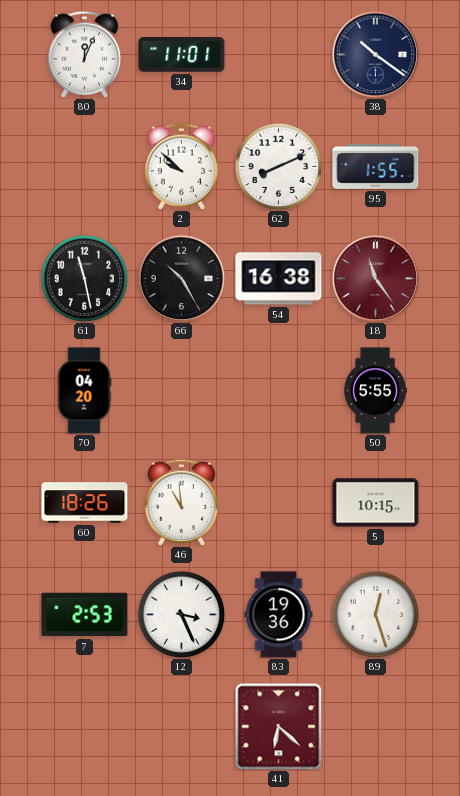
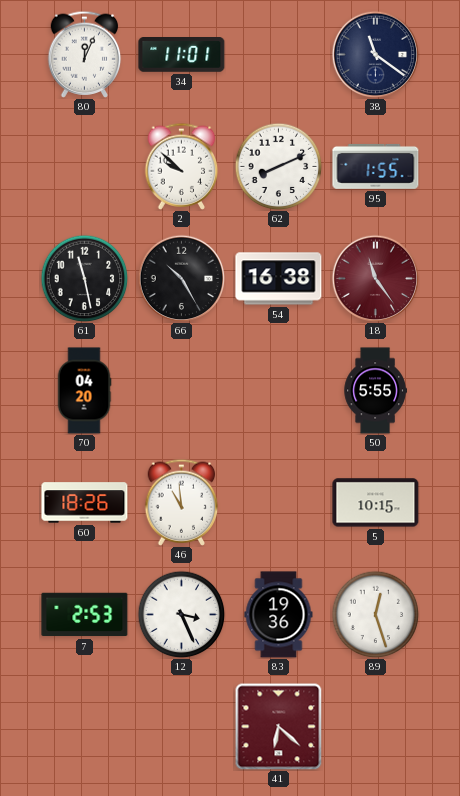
38: 10:21 -> 11:21
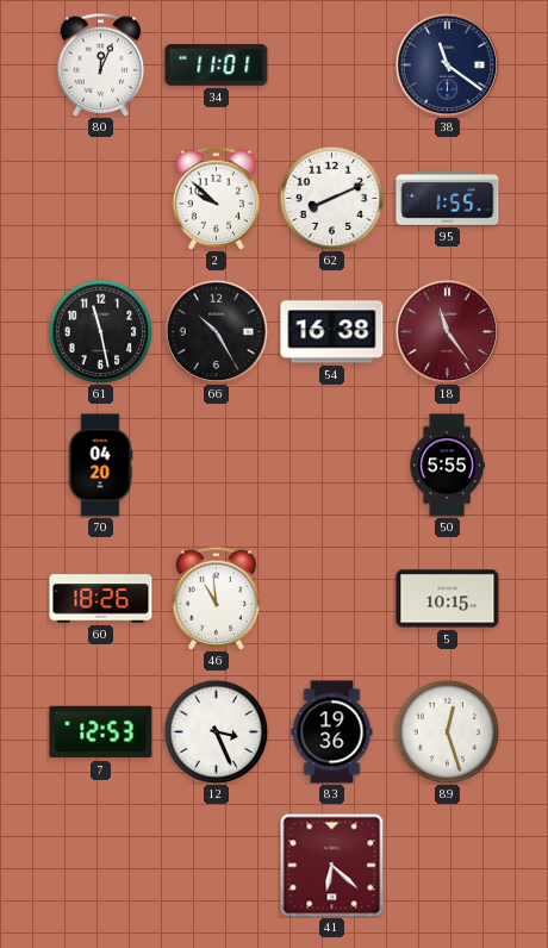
7: 2:53 -> 12:53
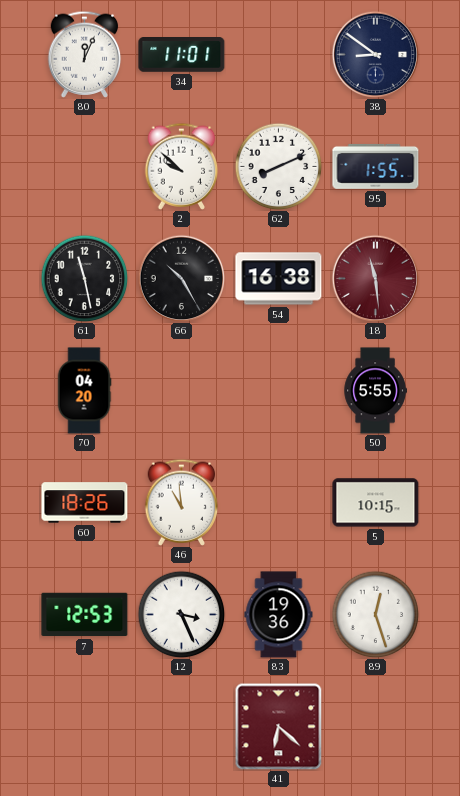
38: 11:21 -> 8:51
18: 11:24 -> 11:29
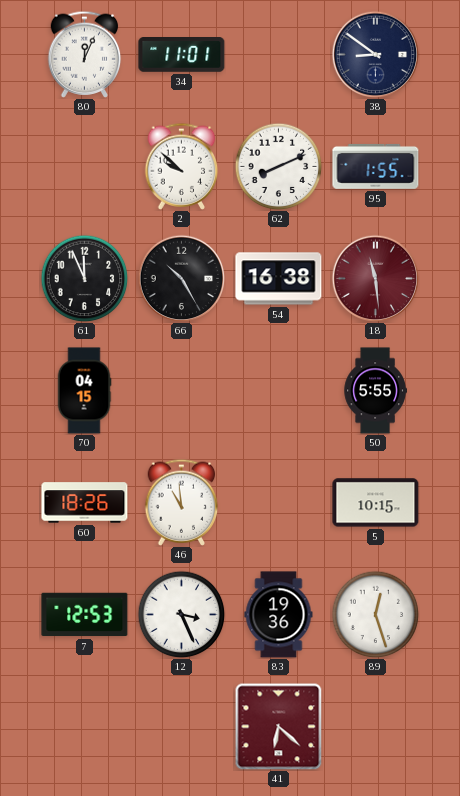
61: 11:28 -> 11:56
70: 04:20 -> 04:15
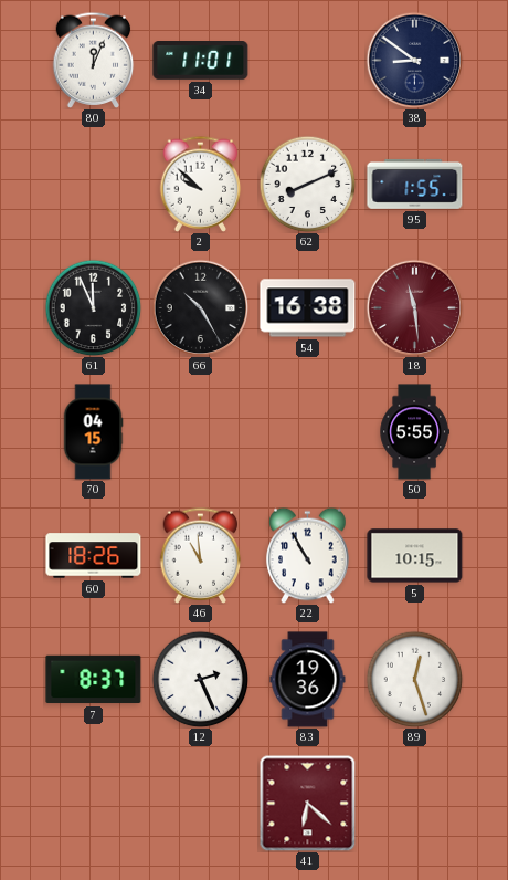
22: none -> 10:55
7: 12:53 -> 8:37
12: 3:26 -> 2:26
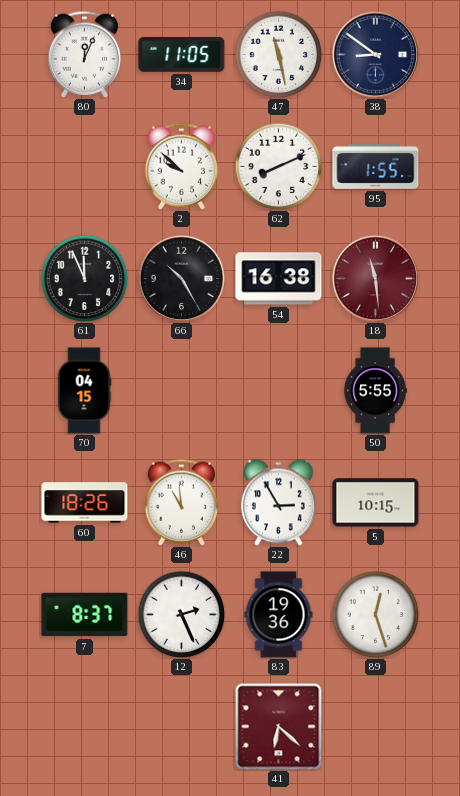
34: 11:01 -> 11:05
47: none -> 11:28
22: 10:55 -> 2:55
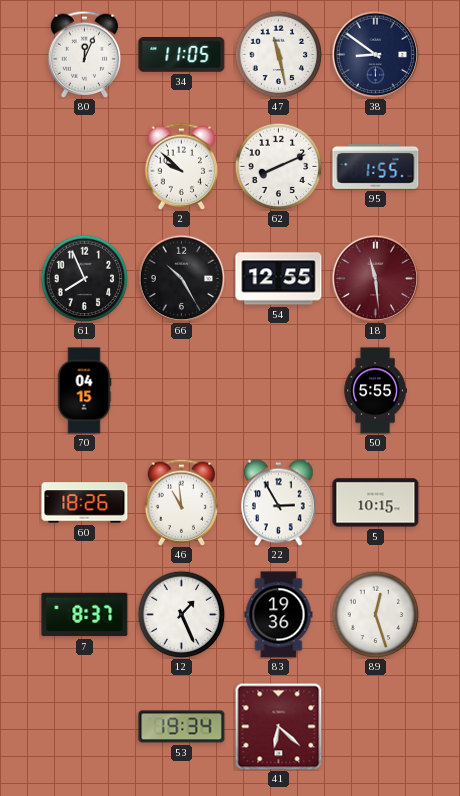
61: 11:56 -> 7:56
54: 16:38 -> 12:55
12: 2:26 -> 1:26
53: none -> 19:34
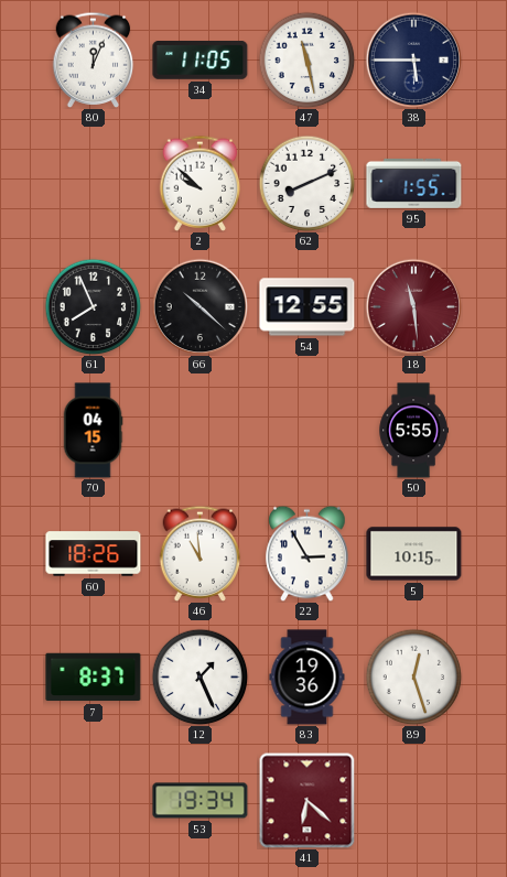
38: 8:51 -> 5:45
66: 10:25 -> 10:22
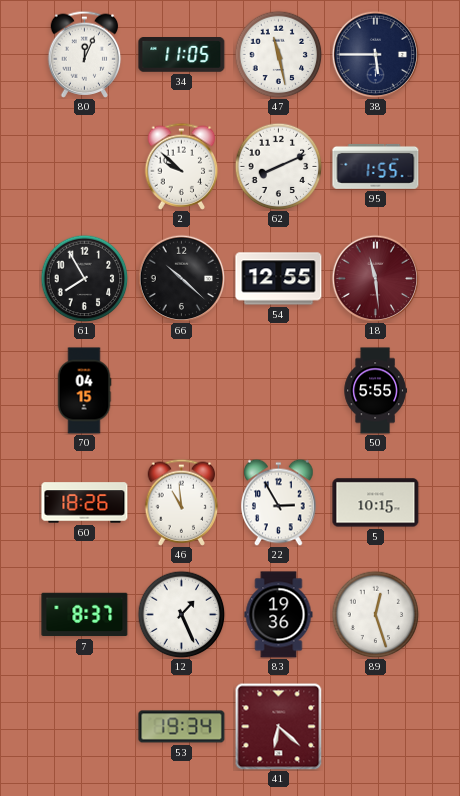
61: 7:56 -> 7:55
